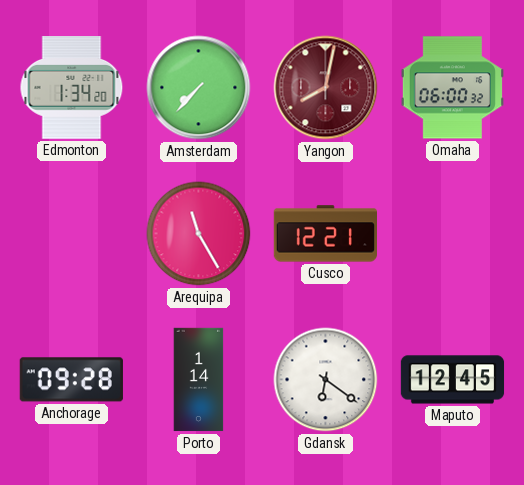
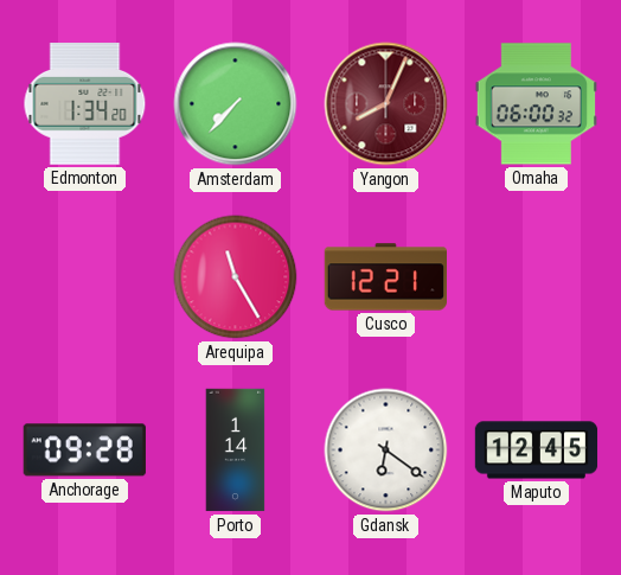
Yangon: 8:02 -> 8:04
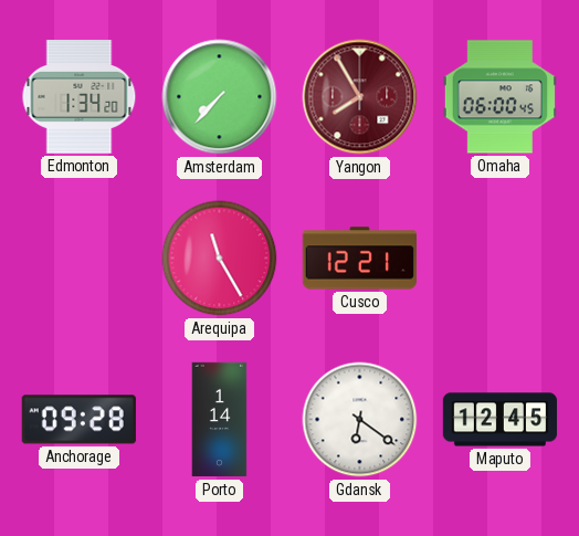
Yangon: 8:04 -> 7:55
Omaha: 06:00:32 -> 06:00:45
